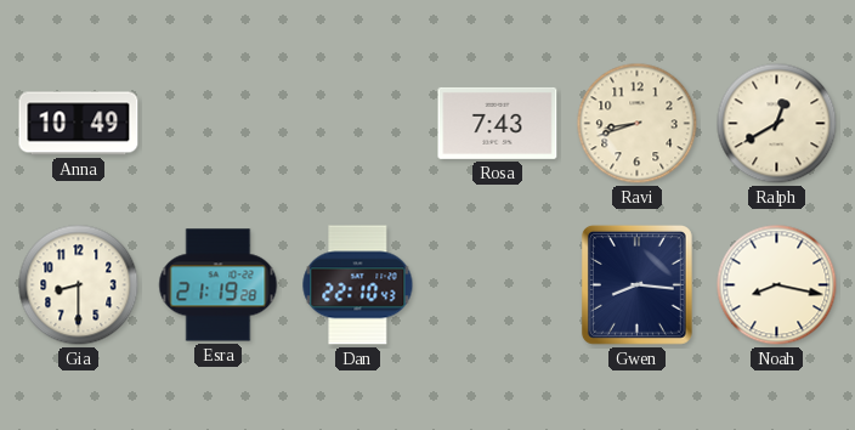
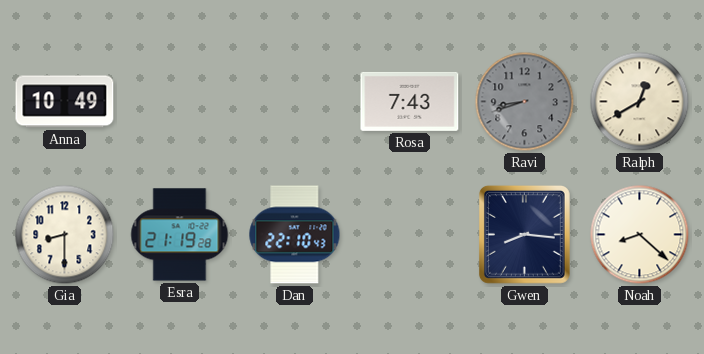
Ravi dial: cream -> grey
Noah: 8:17 -> 8:22
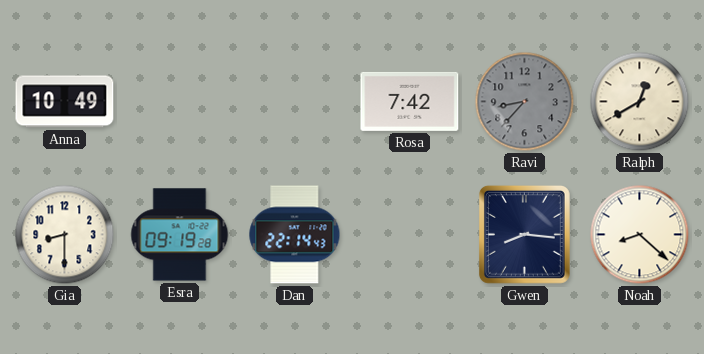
Rosa: 7:43 -> 7:42
Ravi: 8:42 -> 8:37
Esra: 21:19 -> 09:19
Dan: 22:10 -> 22:14
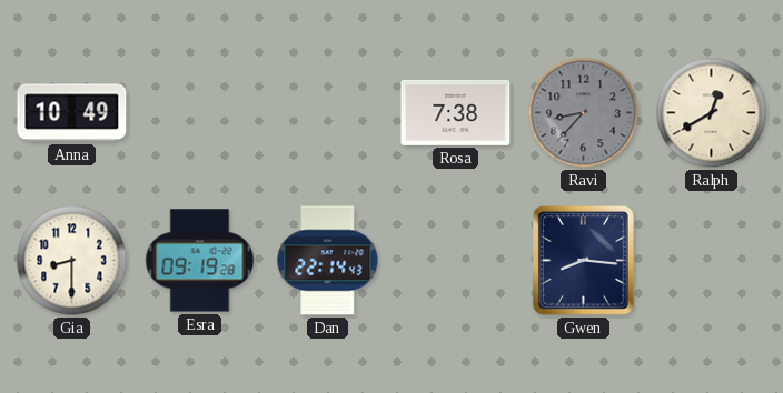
Rosa: 7:42 -> 7:38
Noah: 8:22 -> none
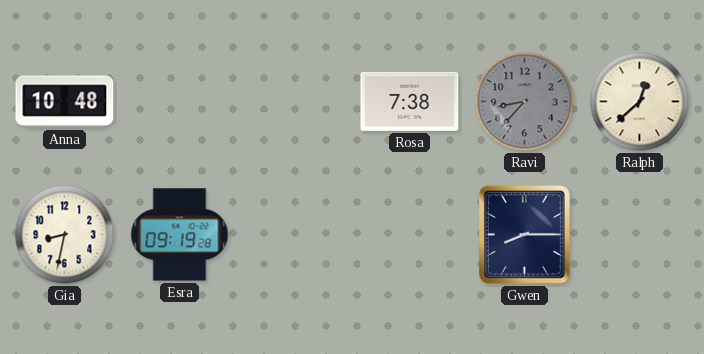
Anna: 10:49 -> 10:48
Ralph: 12:40 -> 12:38
Gia: 8:30 -> 8:32
Dan: 22:14 -> none
Gwen: 8:16 -> 8:15
